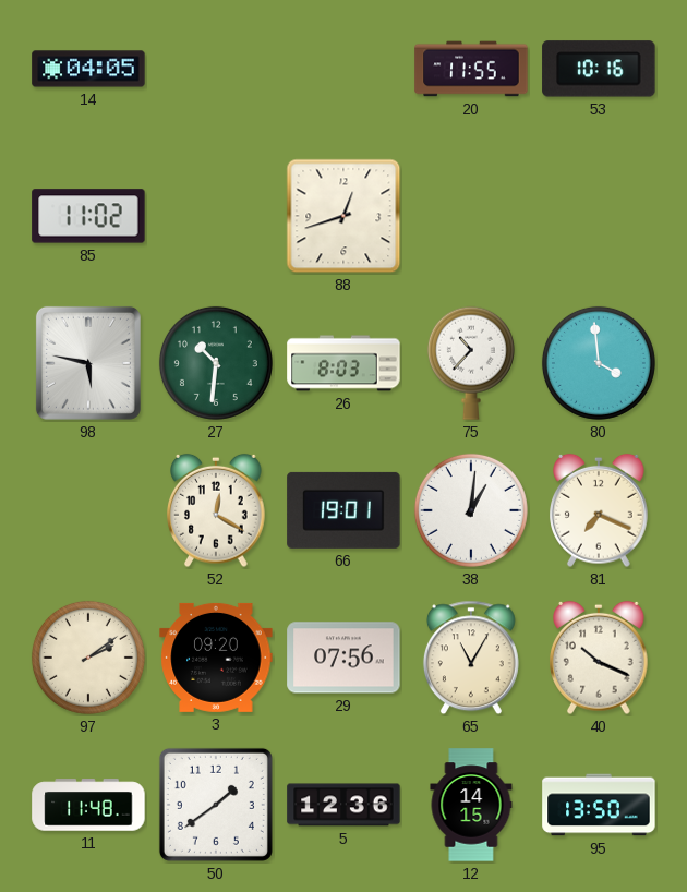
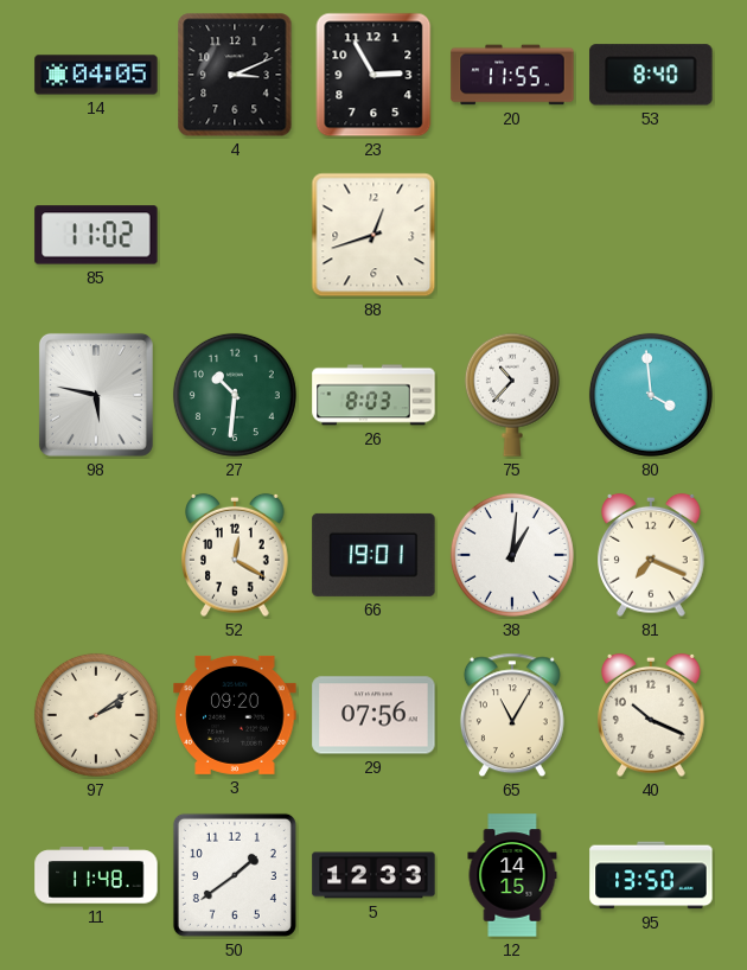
4: none -> 3:11
23: none -> 2:55
53: 10:16 -> 8:40
5: 12:36 -> 12:33
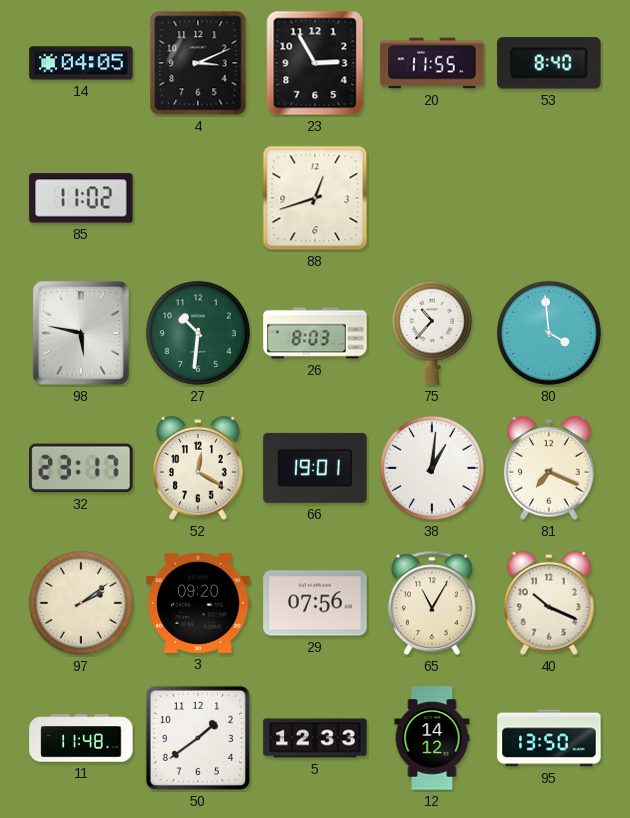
32: none -> 23:17
12: 14:15 -> 14:12
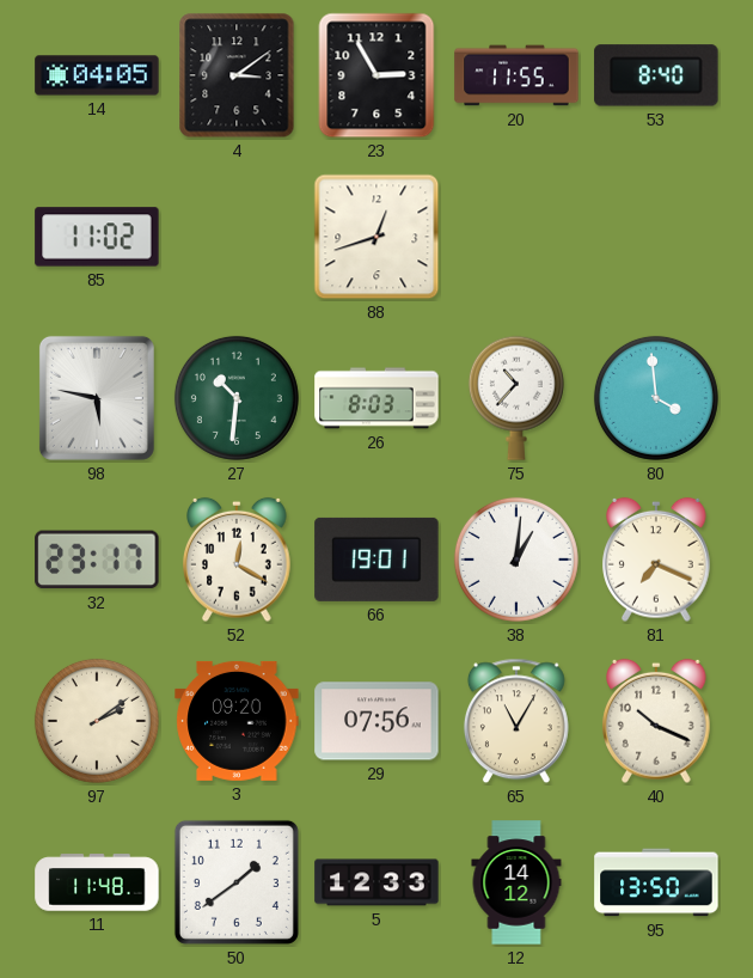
4: 3:11 -> 3:09
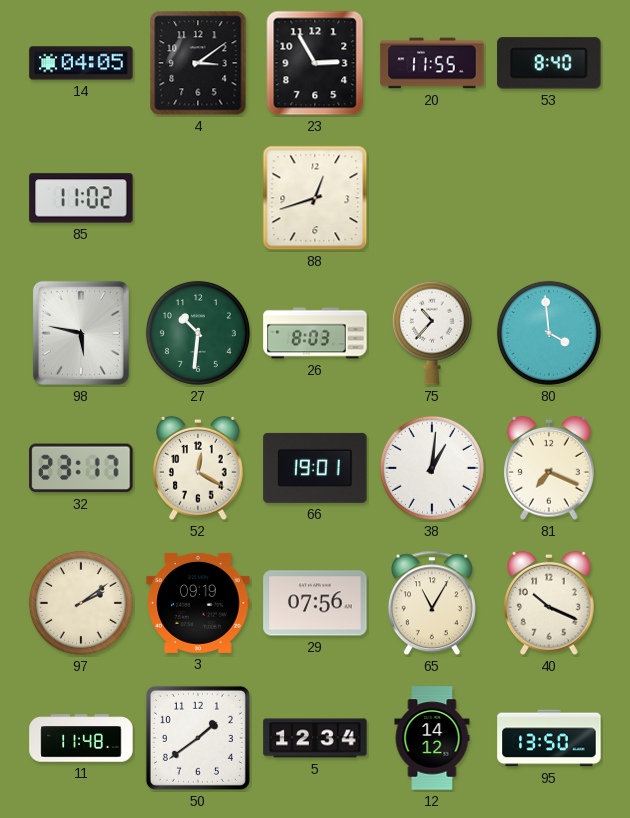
3: 09:20 -> 09:19
5: 12:33 -> 12:34
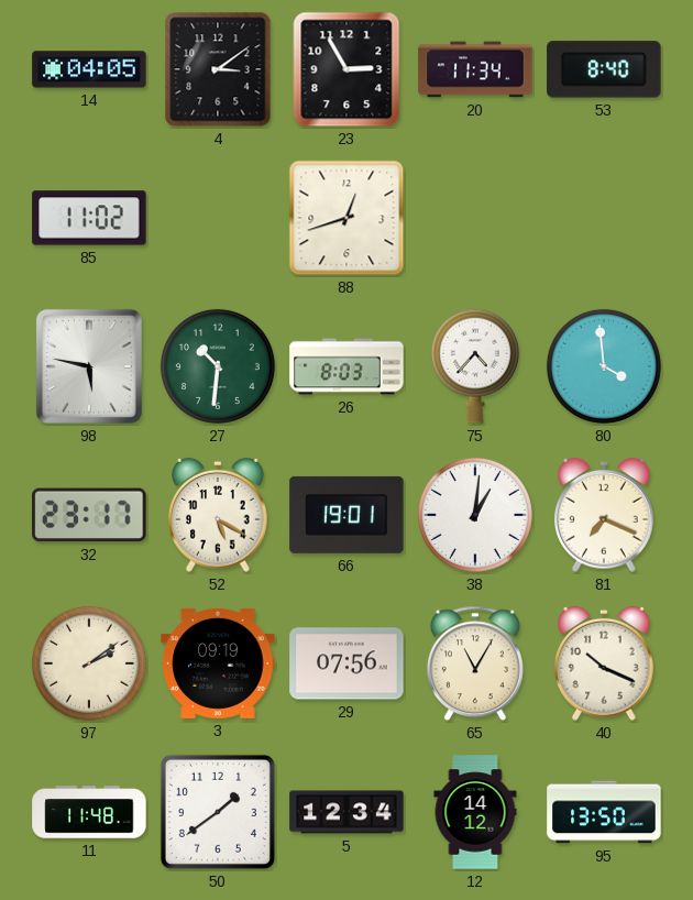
20: 11:55 -> 11:34
75: 10:37 -> 4:37
52: 12:20 -> 5:20
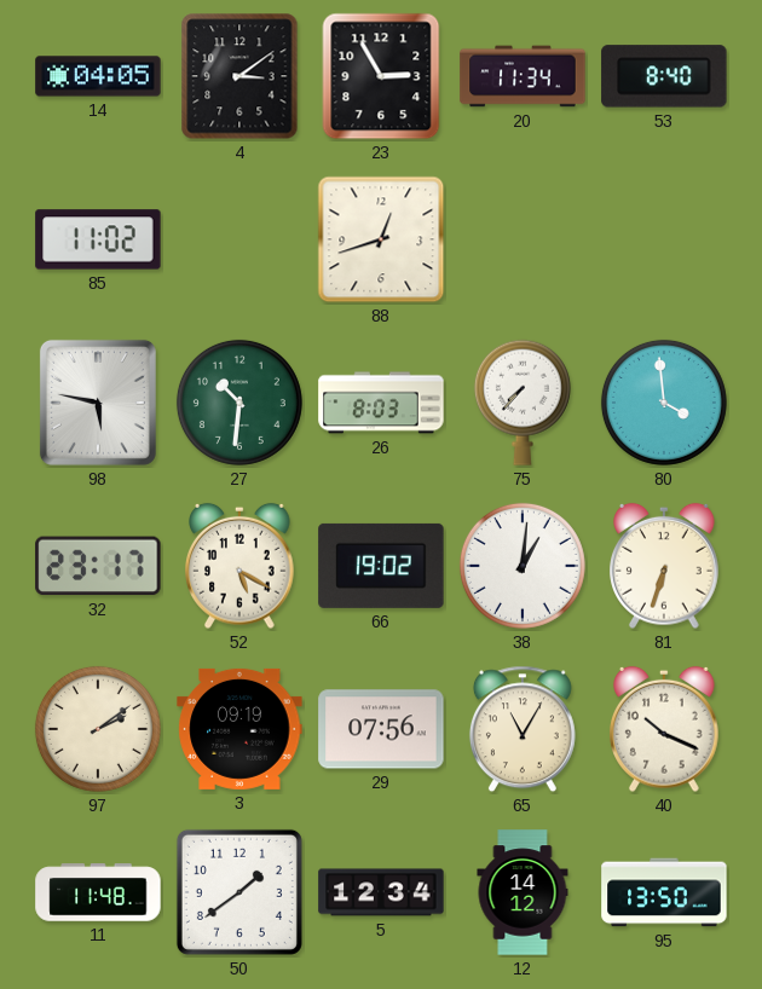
75: 4:37 -> 7:37
66: 19:01 -> 19:02
81: 7:19 -> 6:33
